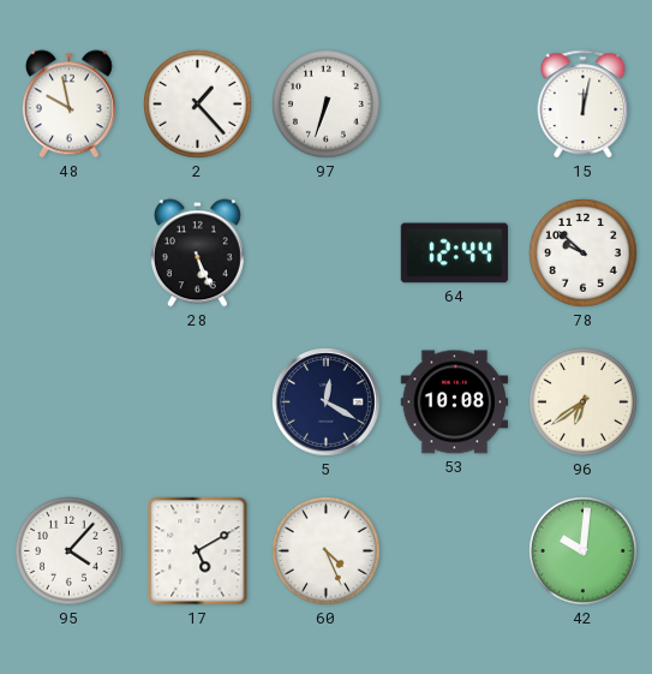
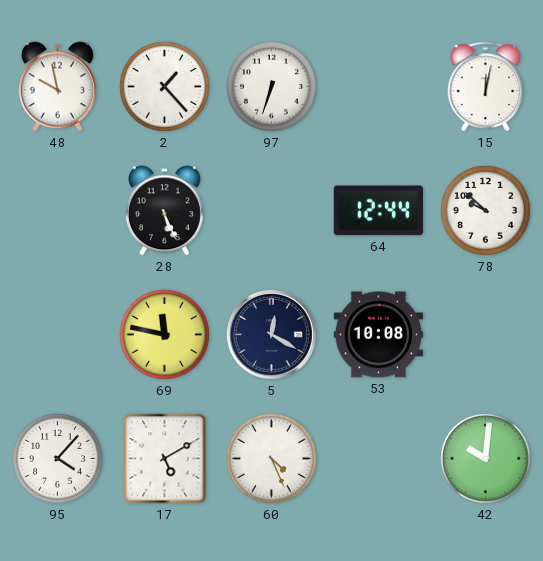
69: none -> 11:47
96: 6:39 -> none
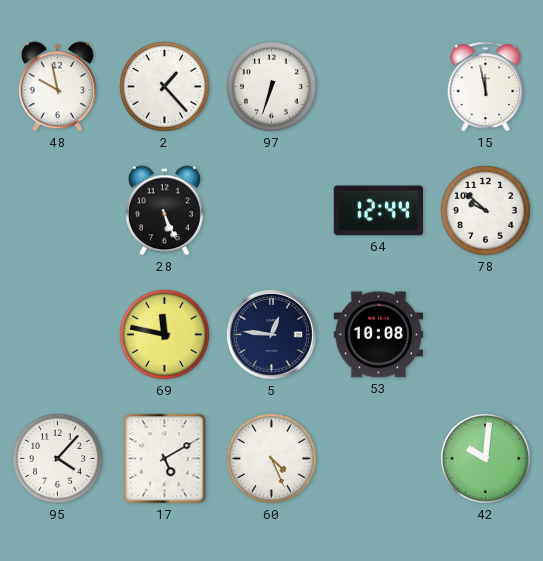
15: 12:02 -> 11:58
5: 12:20 -> 12:46
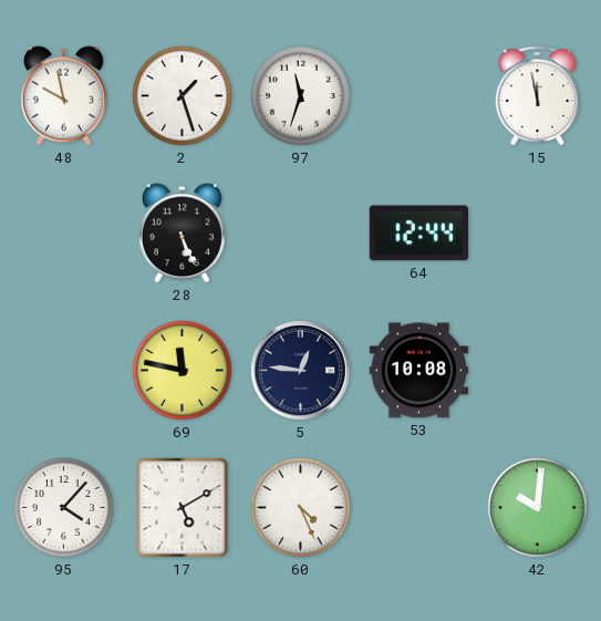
2: 1:23 -> 1:27
97: 6:33 -> 11:33
78: 9:52 -> none
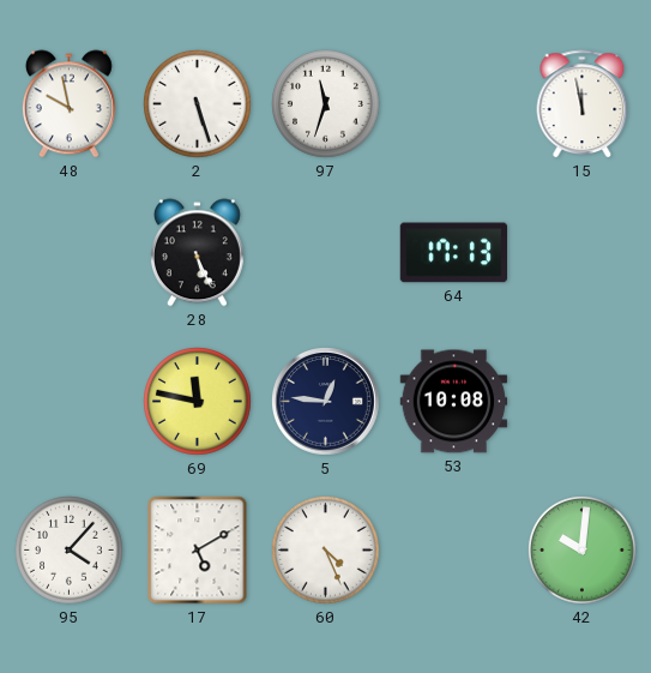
2: 1:27 -> 5:27
64: 12:44 -> 17:13
